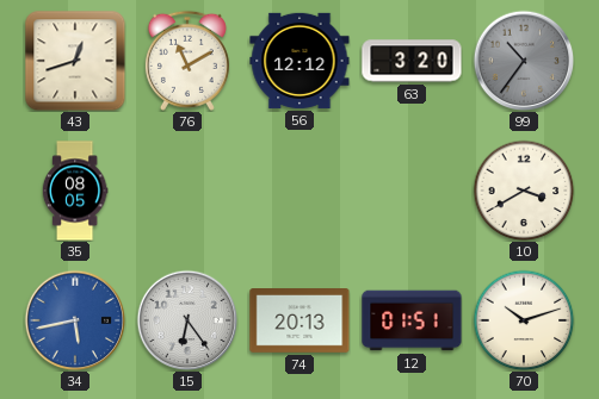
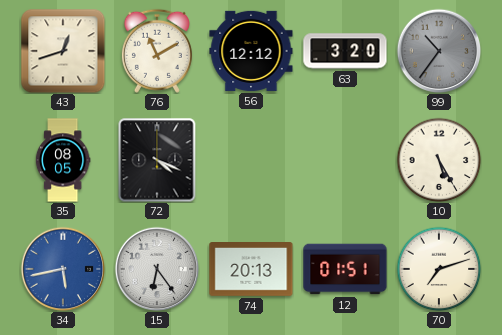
72: none -> 4:19
10: 3:40 -> 5:25
70: 10:12 -> 7:12
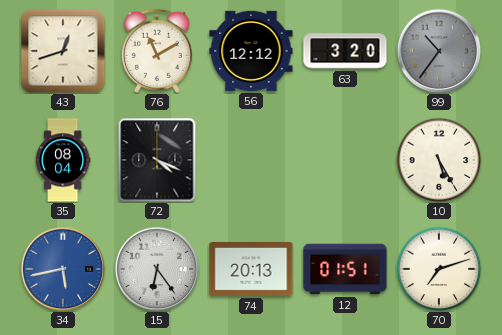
35: 08:05 -> 08:04
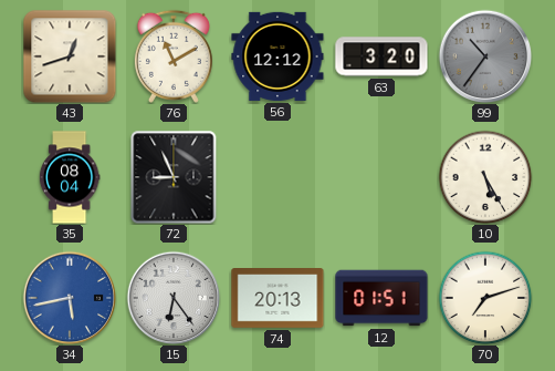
72: 4:19 -> 8:56
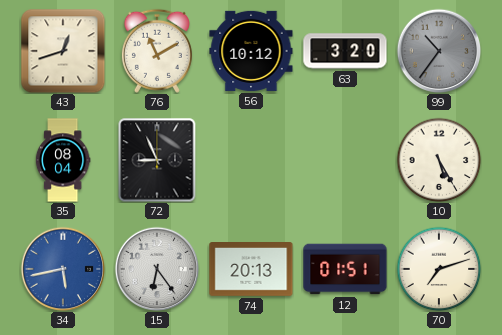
56: 12:12 -> 10:12
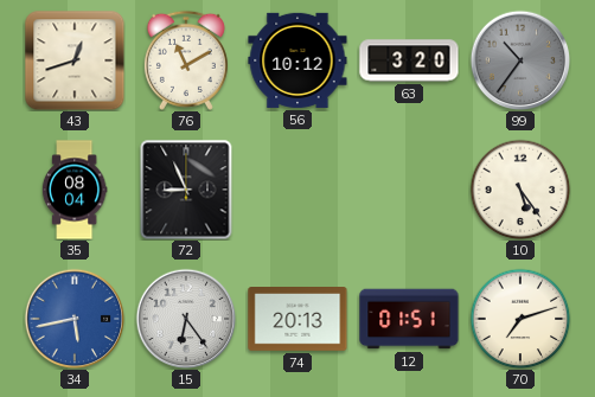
10: 5:25 -> 5:24
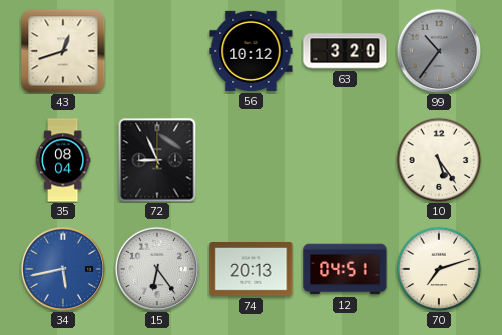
76: 11:10 -> none
12: 01:51 -> 04:51
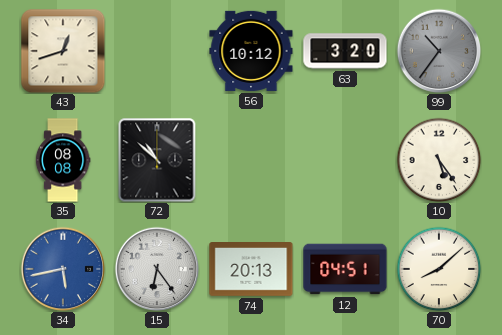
35: 08:04 -> 08:08
72: 8:56 -> 10:52
70: 7:12 -> 8:08
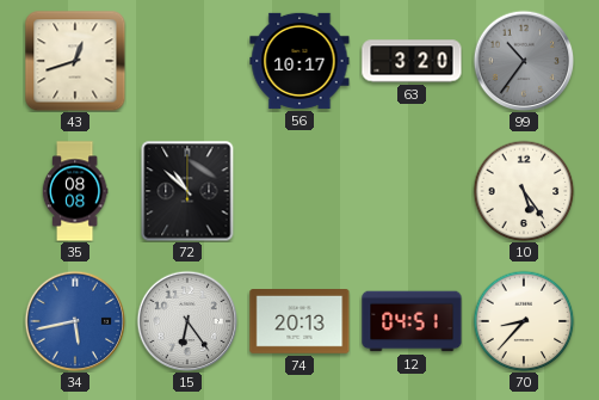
56: 10:12 -> 10:17
70: 8:08 -> 8:37
